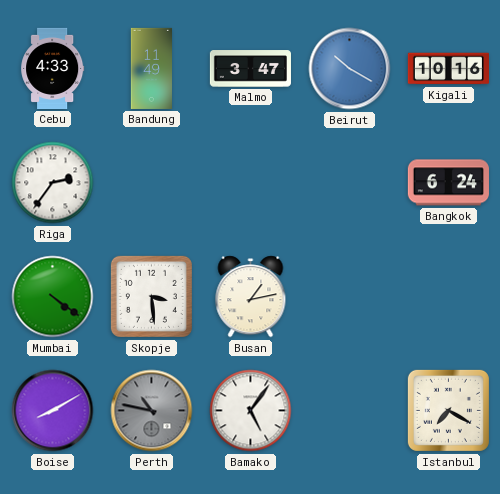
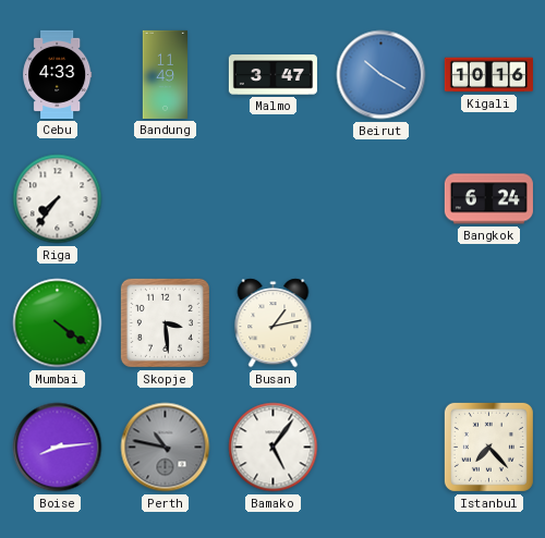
Riga: 2:36 -> 7:36
Boise: 8:10 -> 8:14
Istanbul: 7:20 -> 7:23
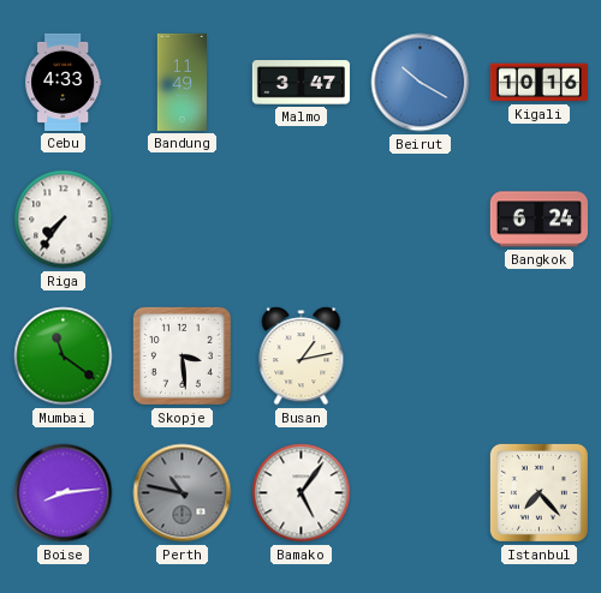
Mumbai: 4:21 -> 11:21
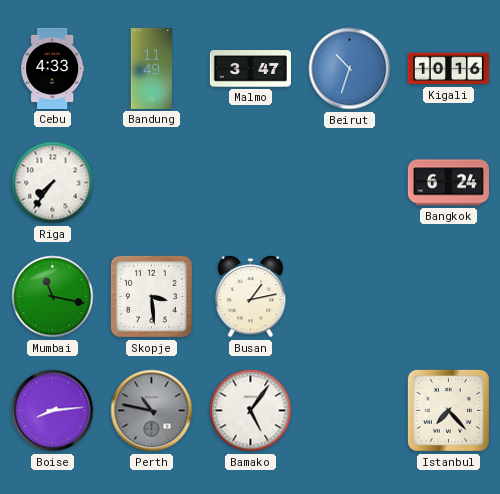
Beirut: 10:20 -> 10:33
Mumbai: 11:21 -> 11:17
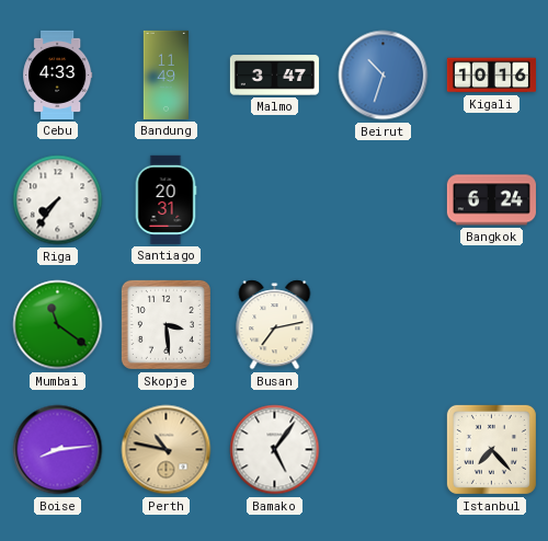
Santiago: none -> 20:31
Mumbai: 11:17 -> 11:21
Busan: 1:13 -> 7:13
Perth dial: grey -> champagne
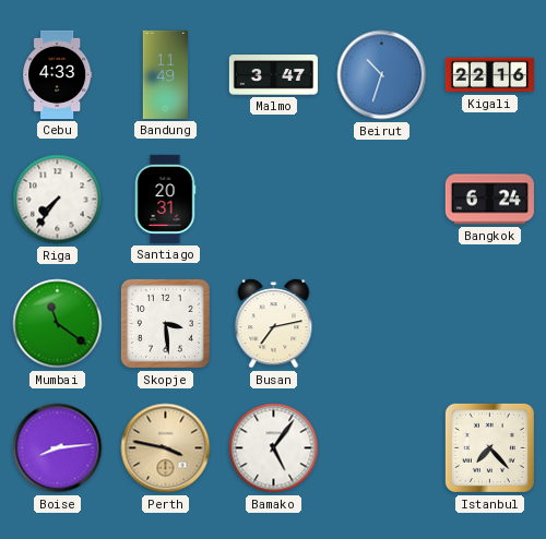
Kigali: 10:16 -> 22:16
Perth: 10:47 -> 3:47
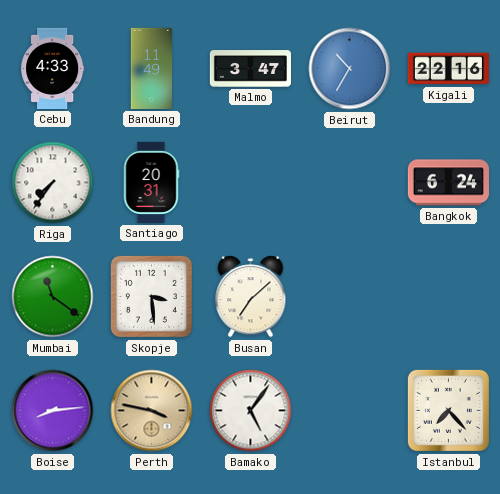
Beirut: 10:33 -> 10:35
Busan: 7:13 -> 7:08
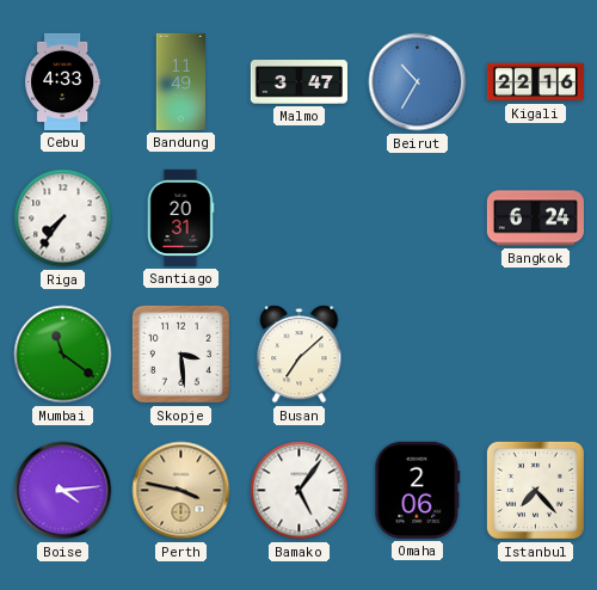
Boise: 8:14 -> 4:14
Omaha: none -> 2:06
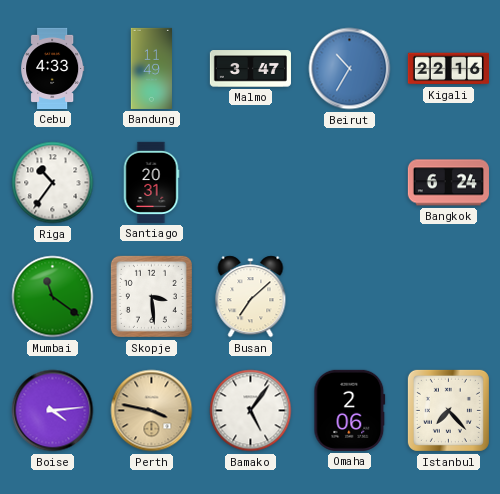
Riga: 7:36 -> 10:36
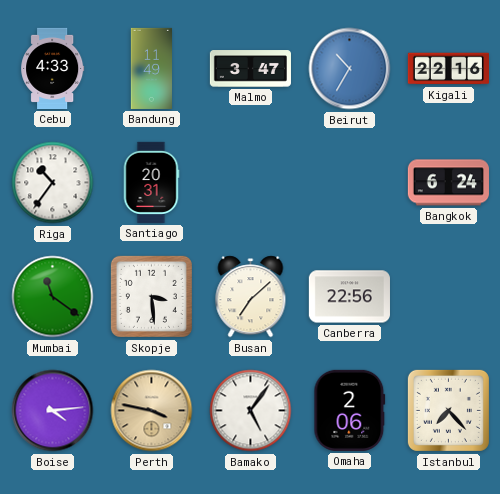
Canberra: none -> 22:56
